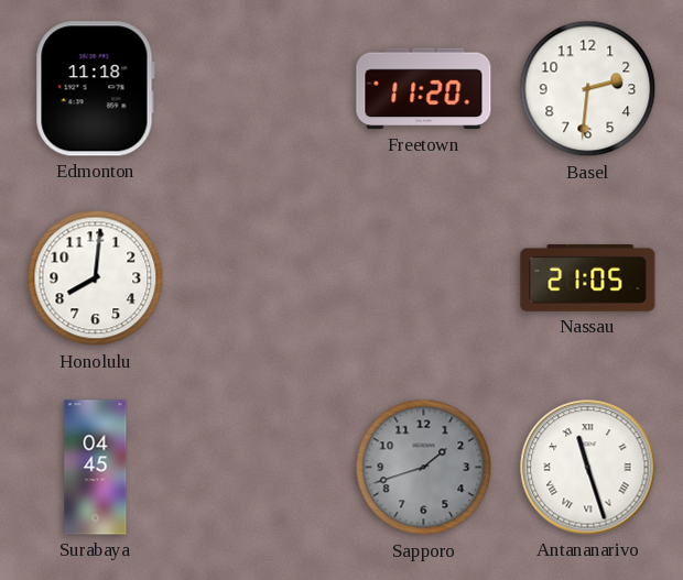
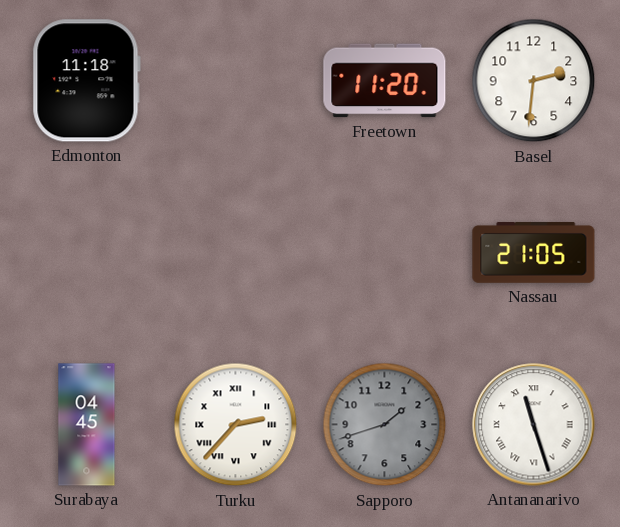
Honolulu: 8:01 -> none
Turku: none -> 2:37
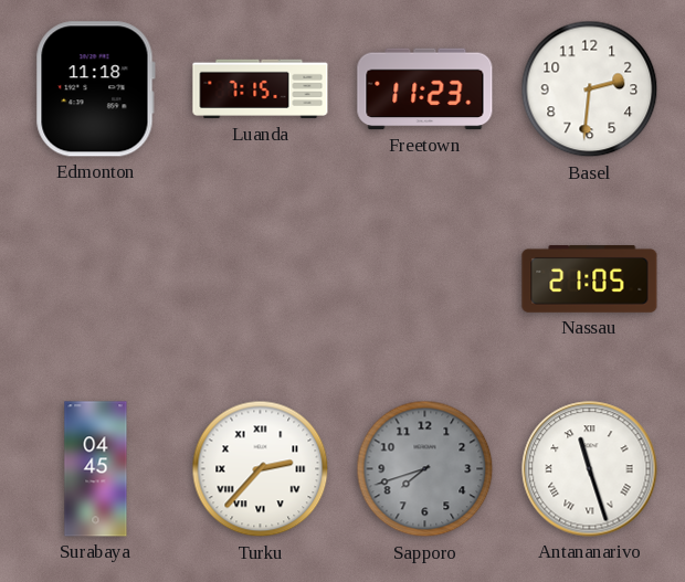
Luanda: none -> 7:15
Freetown: 11:20 -> 11:23
Sapporo: 1:42 -> 7:42
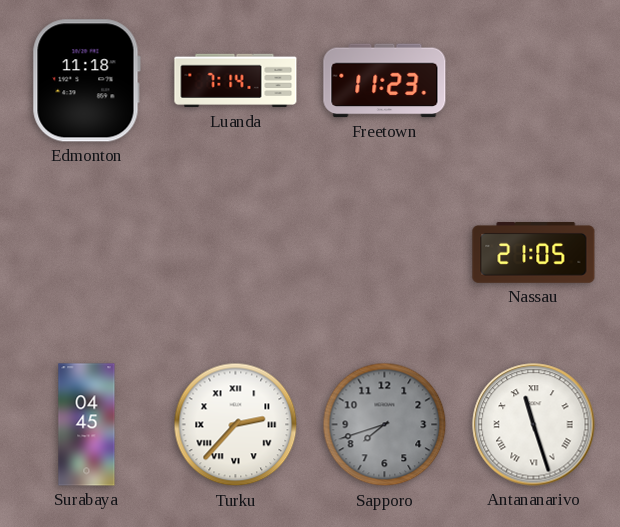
Luanda: 7:15 -> 7:14
Basel: 2:31 -> none
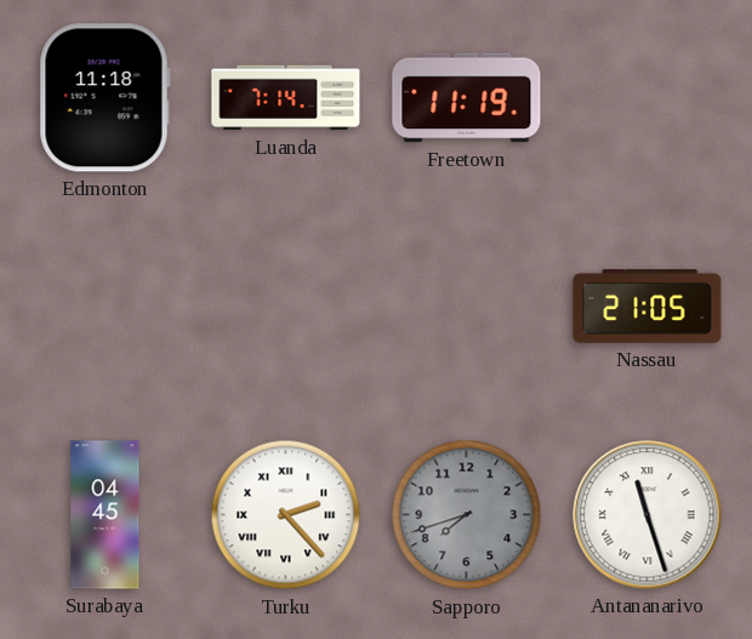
Freetown: 11:23 -> 11:19
Turku: 2:37 -> 2:23
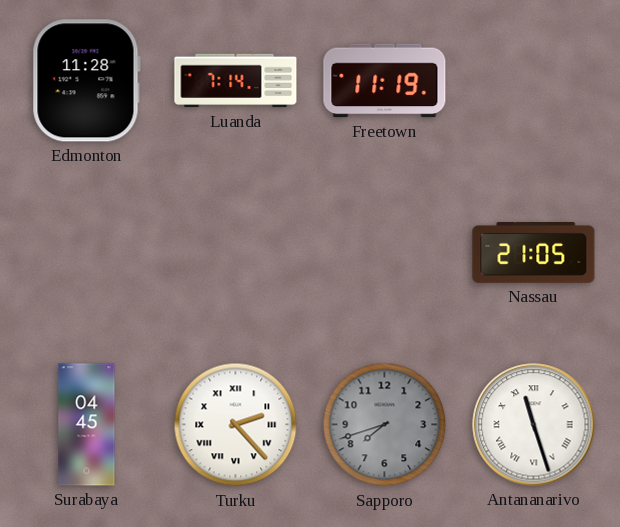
Edmonton: 11:18 -> 11:28
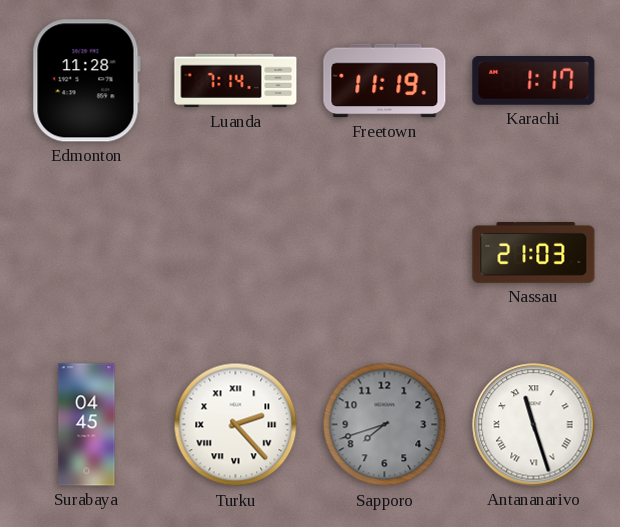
Karachi: none -> 1:17
Nassau: 21:05 -> 21:03
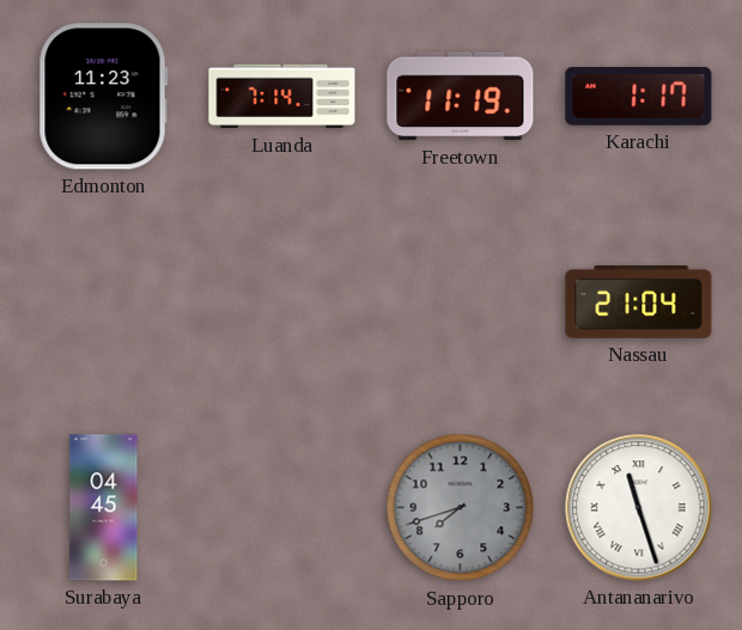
Edmonton: 11:28 -> 11:23
Nassau: 21:03 -> 21:04
Turku: 2:23 -> none
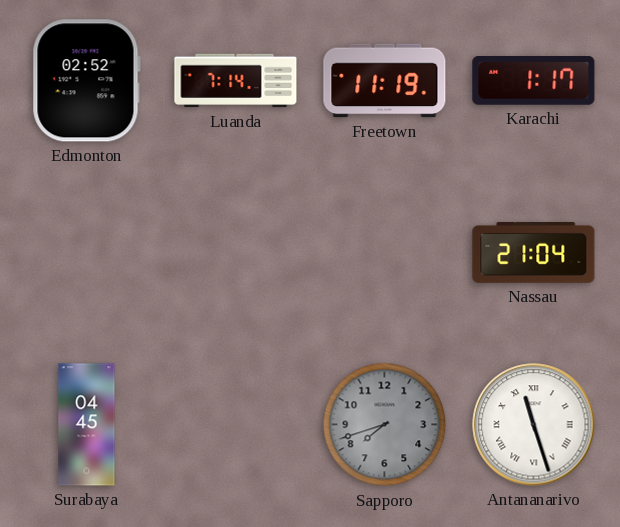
Edmonton: 11:23 -> 02:52
